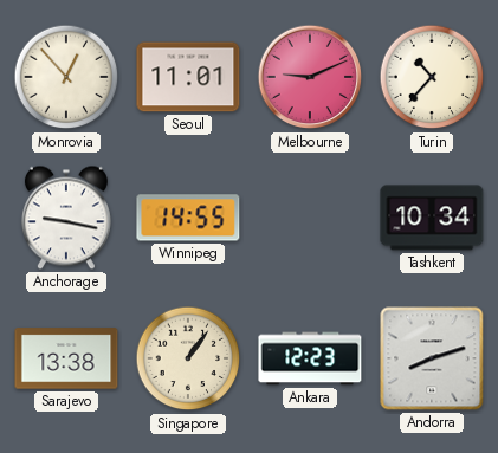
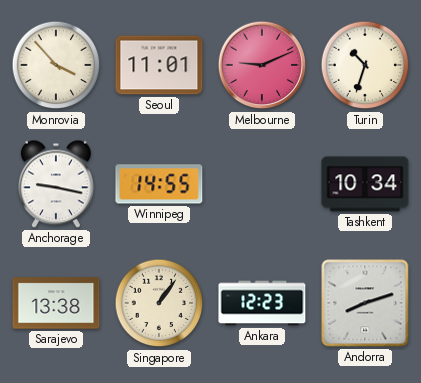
Monrovia: 12:53 -> 3:53
Turin: 10:37 -> 10:33
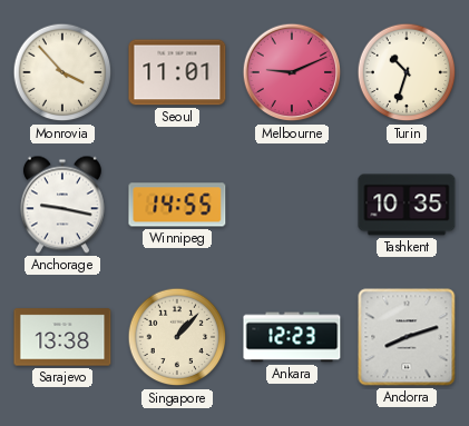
Tashkent: 10:34 -> 10:35
Singapore: 1:06 -> 1:07
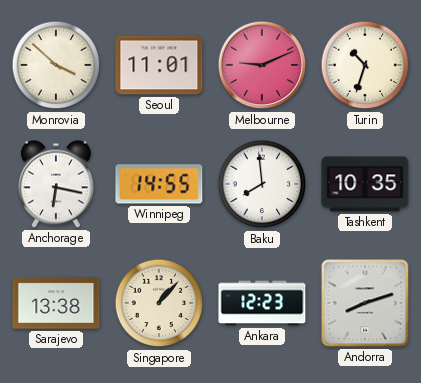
Monrovia: 3:53 -> 3:52
Anchorage: 9:17 -> 6:17
Baku: none -> 7:59
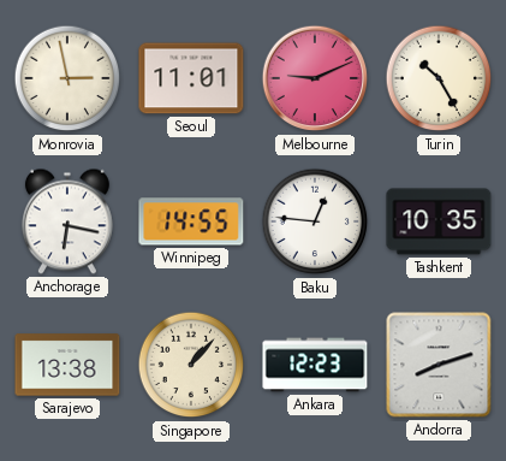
Monrovia: 3:52 -> 2:58
Turin: 10:33 -> 10:25
Baku: 7:59 -> 12:46
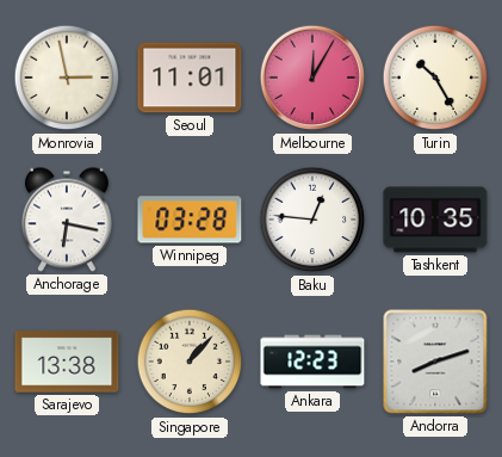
Melbourne: 9:11 -> 12:05
Winnipeg: 14:55 -> 03:28
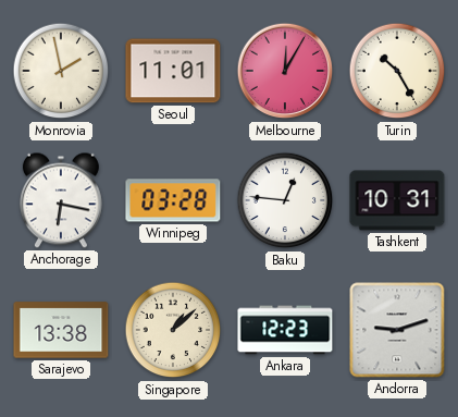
Monrovia: 2:58 -> 1:58
Tashkent: 10:35 -> 10:31
Singapore: 1:07 -> 1:08
Andorra: 8:12 -> 9:12
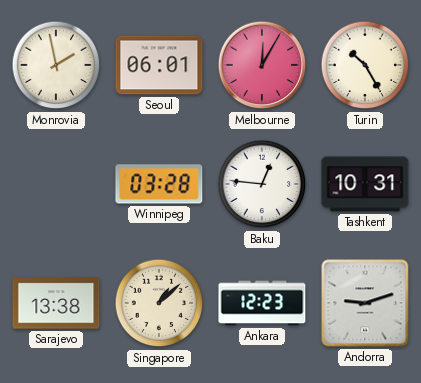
Seoul: 11:01 -> 06:01
Anchorage: 6:17 -> none
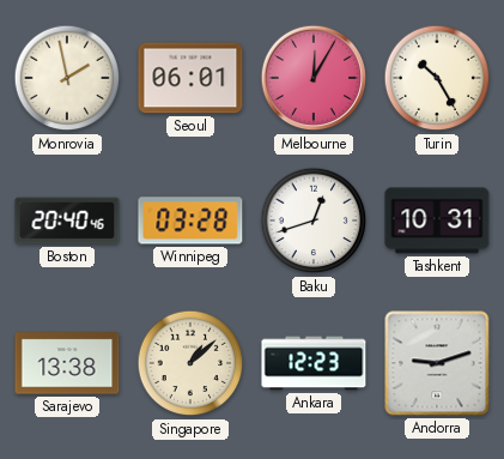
Boston: none -> 20:40
Baku: 12:46 -> 12:42
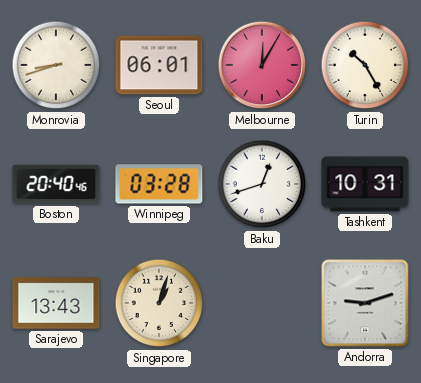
Monrovia: 1:58 -> 8:42
Sarajevo: 13:38 -> 13:43
Singapore: 1:08 -> 1:03
Ankara: 12:23 -> none
